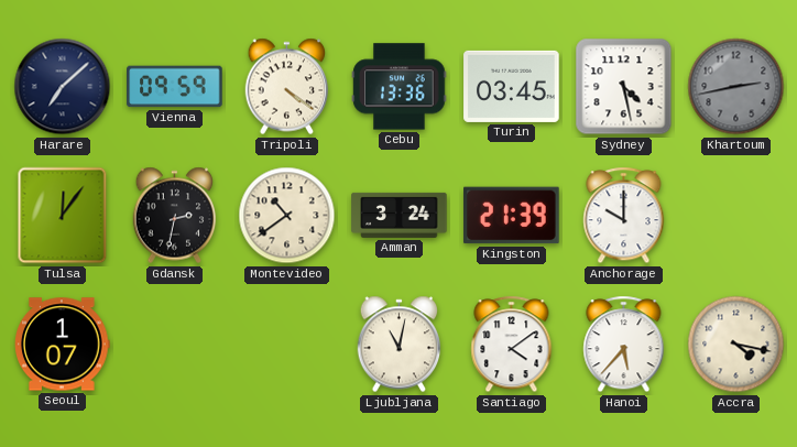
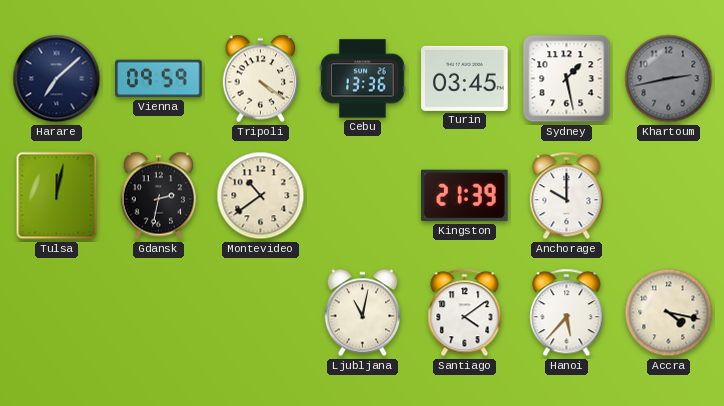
Sydney: 4:28 -> 1:28
Tulsa: 12:06 -> 12:02
Amman: 3:24 -> none
Seoul: 1:07 -> none
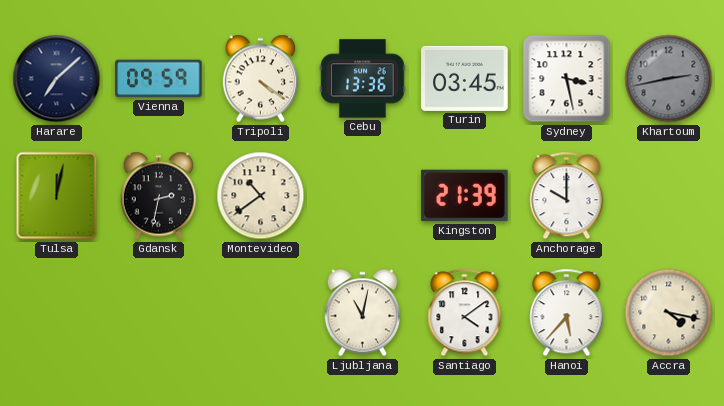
Sydney: 1:28 -> 3:28
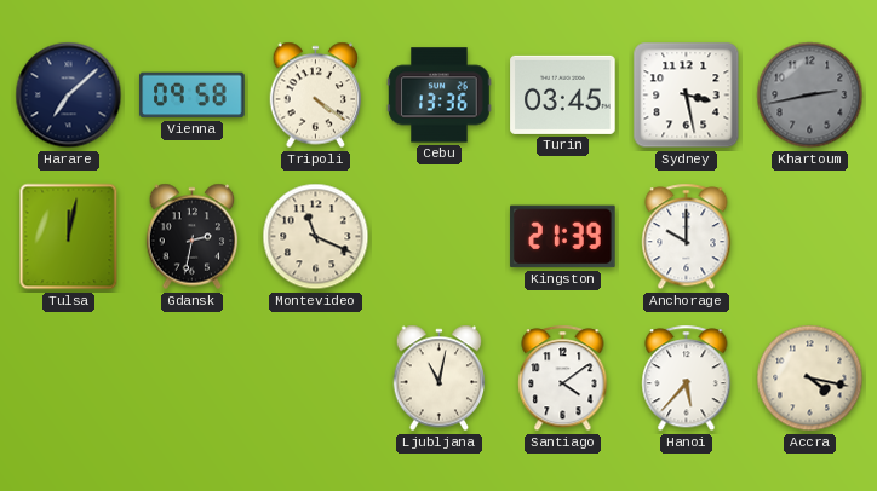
Vienna: 09:59 -> 09:58
Montevideo: 10:39 -> 11:19
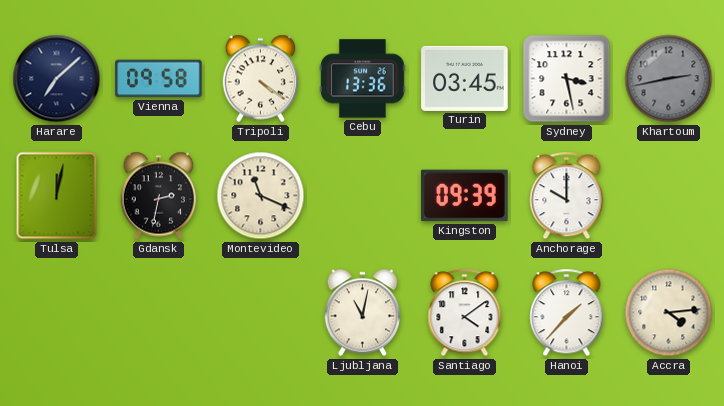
Kingston: 21:39 -> 09:39
Hanoi: 5:37 -> 1:37
Accra: 4:17 -> 4:14
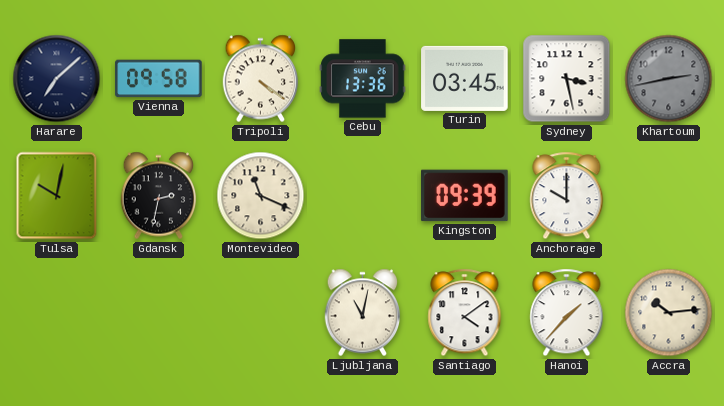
Tulsa: 12:02 -> 10:02
Accra: 4:14 -> 10:14
